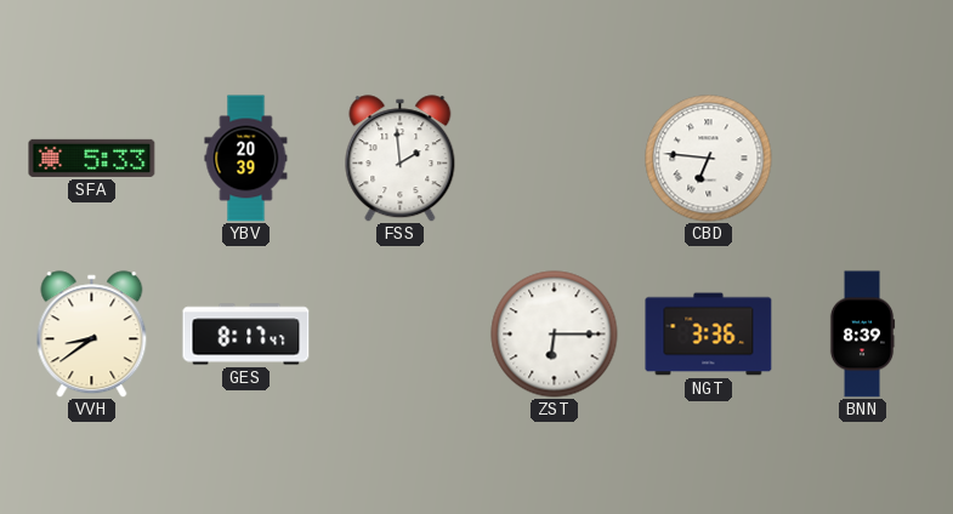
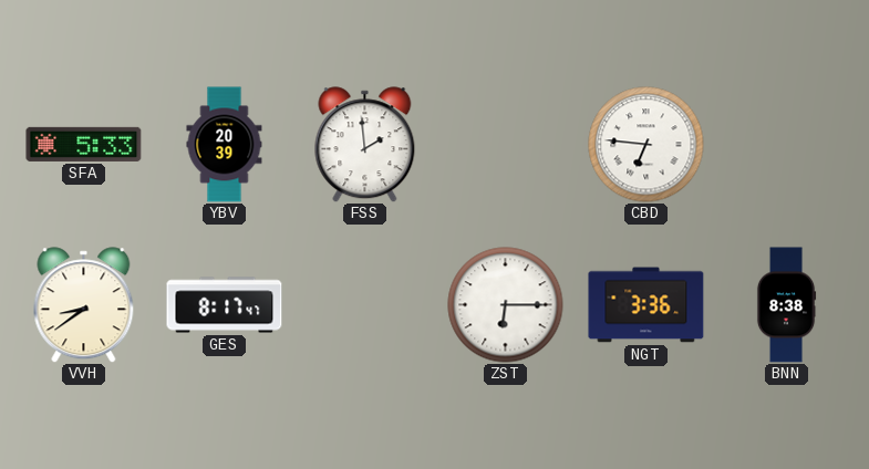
BNN: 8:39 -> 8:38
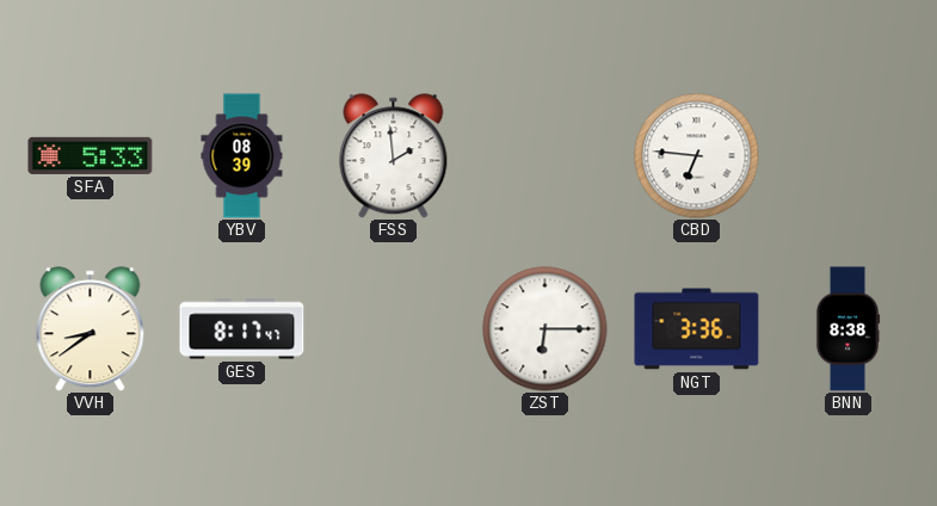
YBV: 20:39 -> 08:39
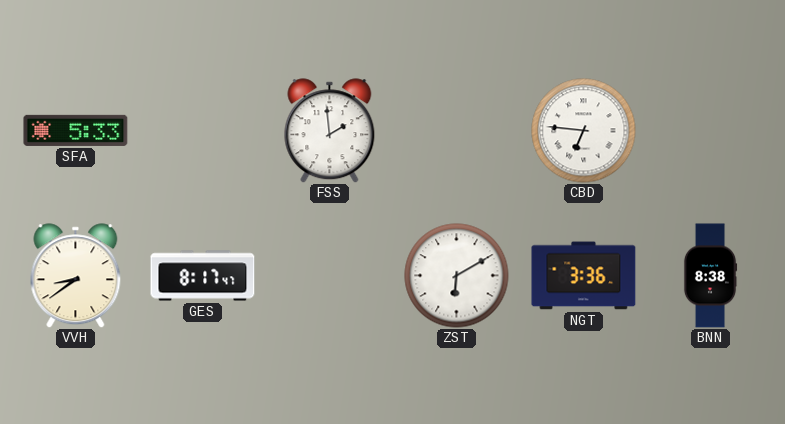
YBV: 08:39 -> none
ZST: 6:15 -> 6:10
